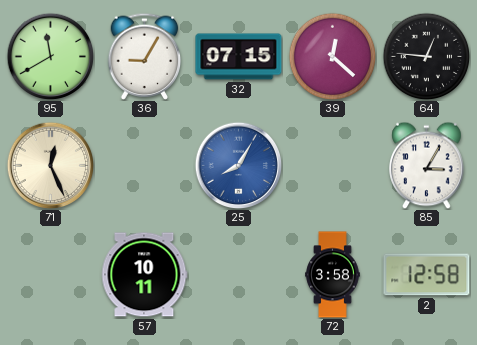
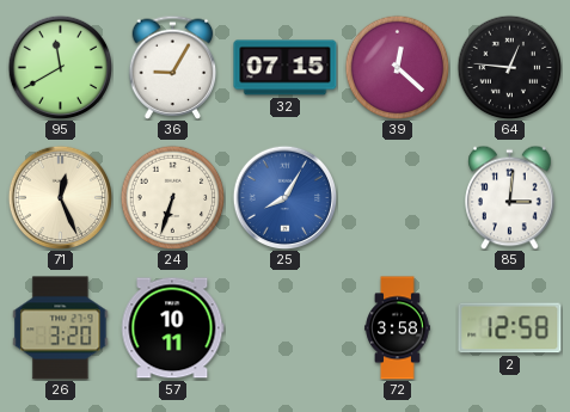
24: none -> 6:33
85: 3:05 -> 3:01
26: none -> 3:20
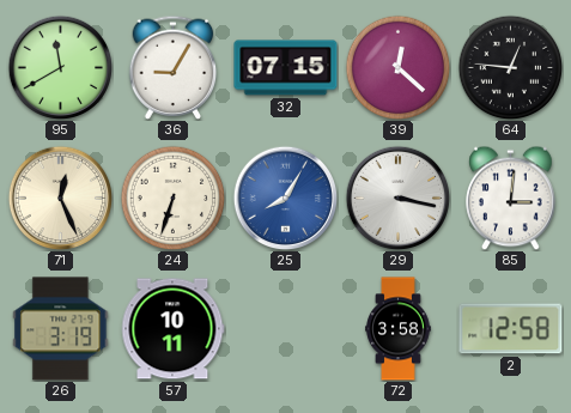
29: none -> 3:17
26: 3:20 -> 3:19
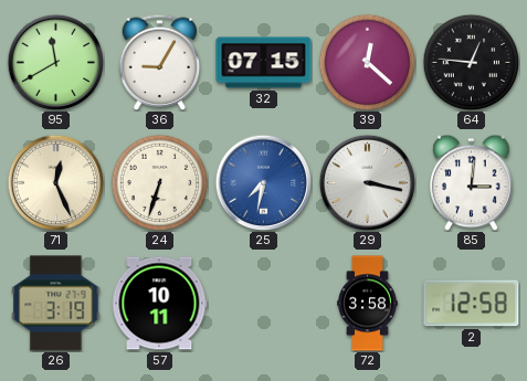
25: 8:05 -> 7:32
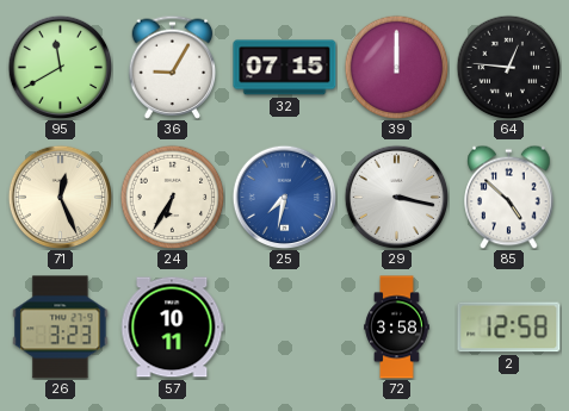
39: 12:22 -> 12:00
24: 6:33 -> 6:35
85: 3:01 -> 4:52
26: 3:19 -> 3:23
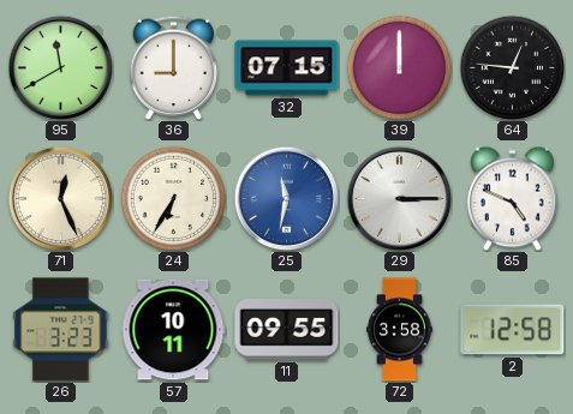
36: 9:05 -> 9:00
25: 7:32 -> 11:32
29: 3:17 -> 3:15
85: 4:52 -> 4:49
11: none -> 09:55
